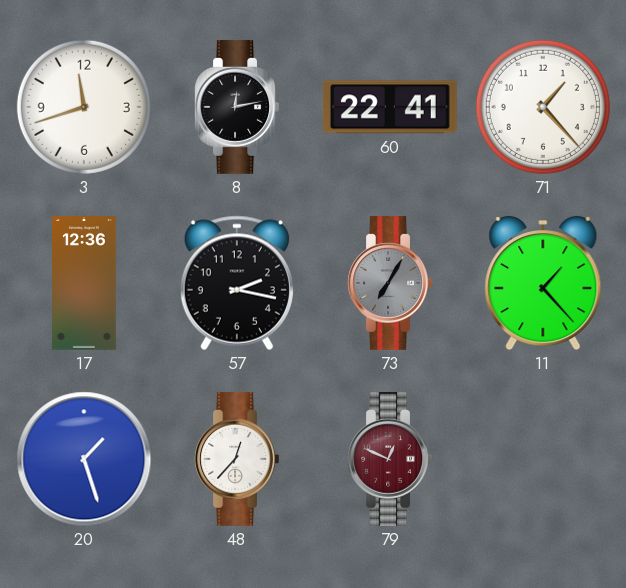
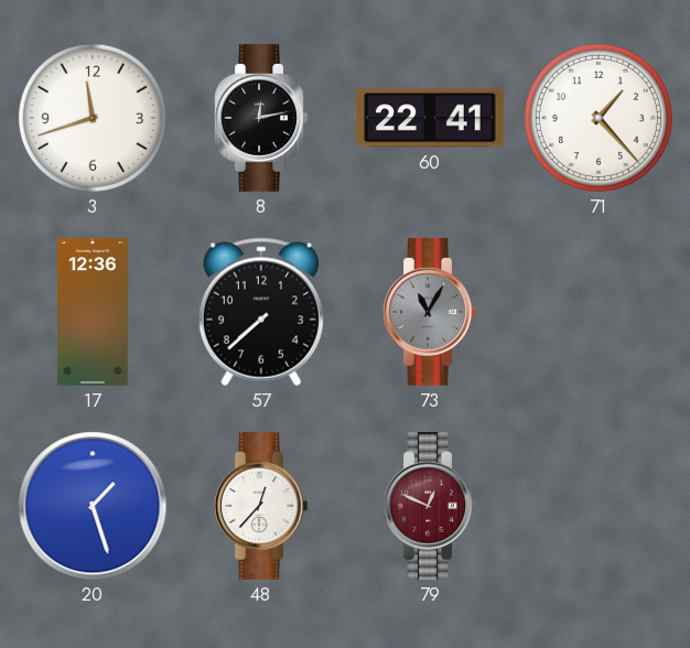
57: 2:17 -> 7:38
73: 7:05 -> 11:05
11: 1:23 -> none
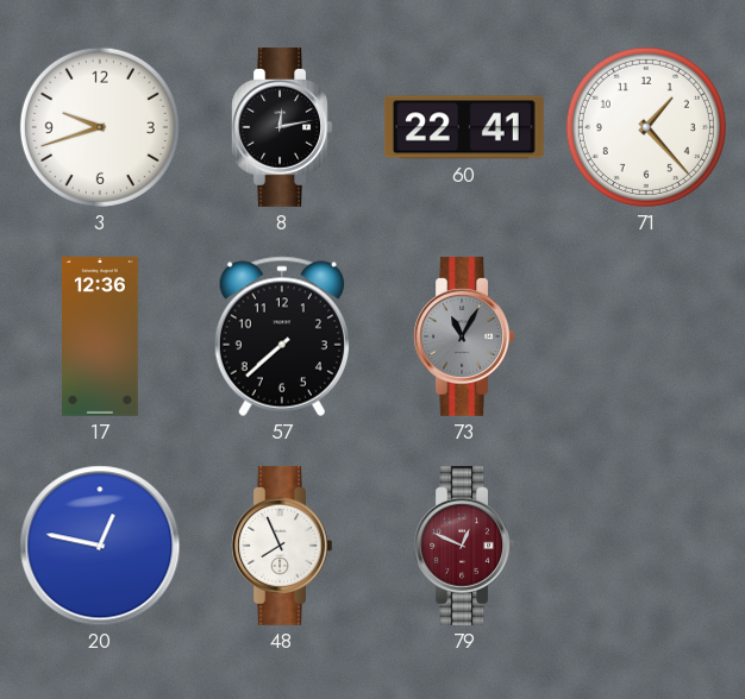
3: 11:42 -> 9:42
20: 1:27 -> 12:47
48: 12:37 -> 7:56
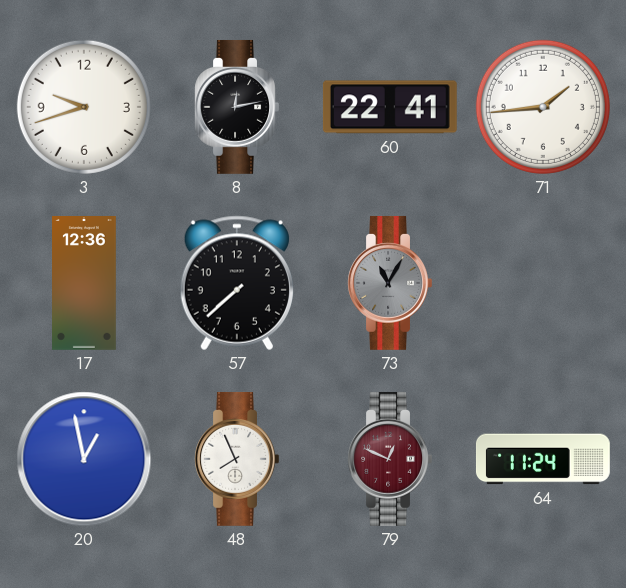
71: 1:23 -> 1:44
20: 12:47 -> 12:58
64: none -> 11:24
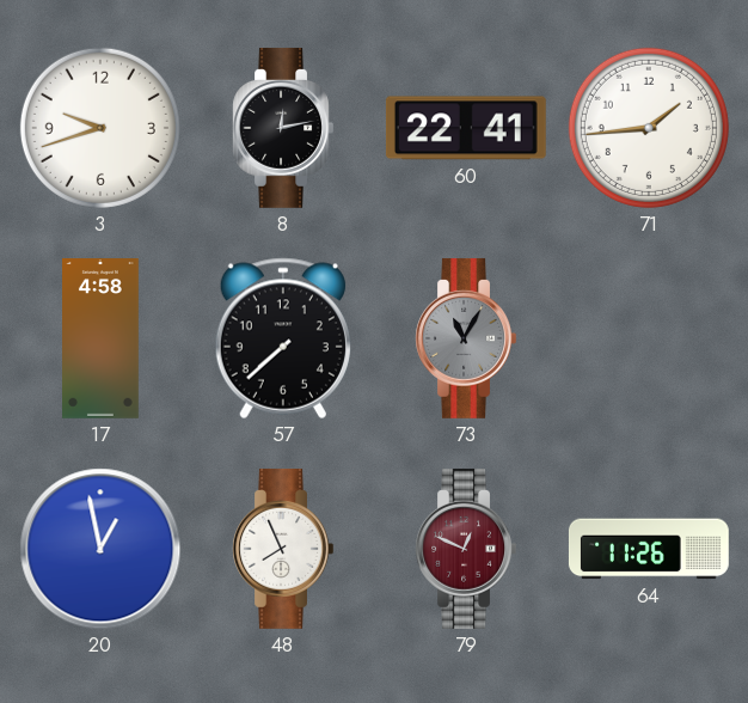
17: 12:36 -> 4:58
64: 11:24 -> 11:26
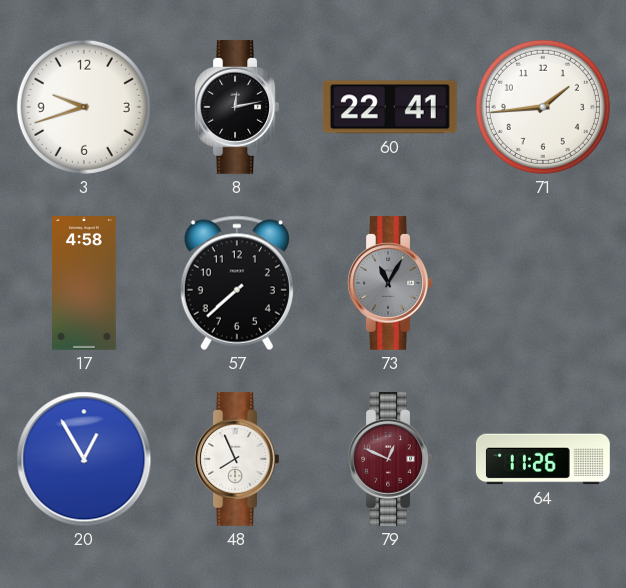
20: 12:58 -> 12:55
